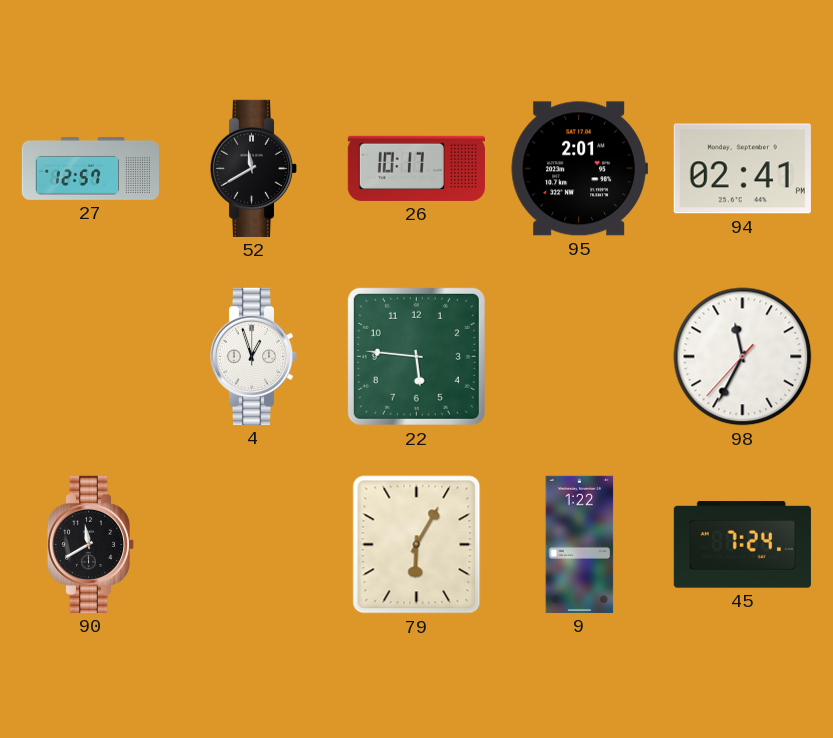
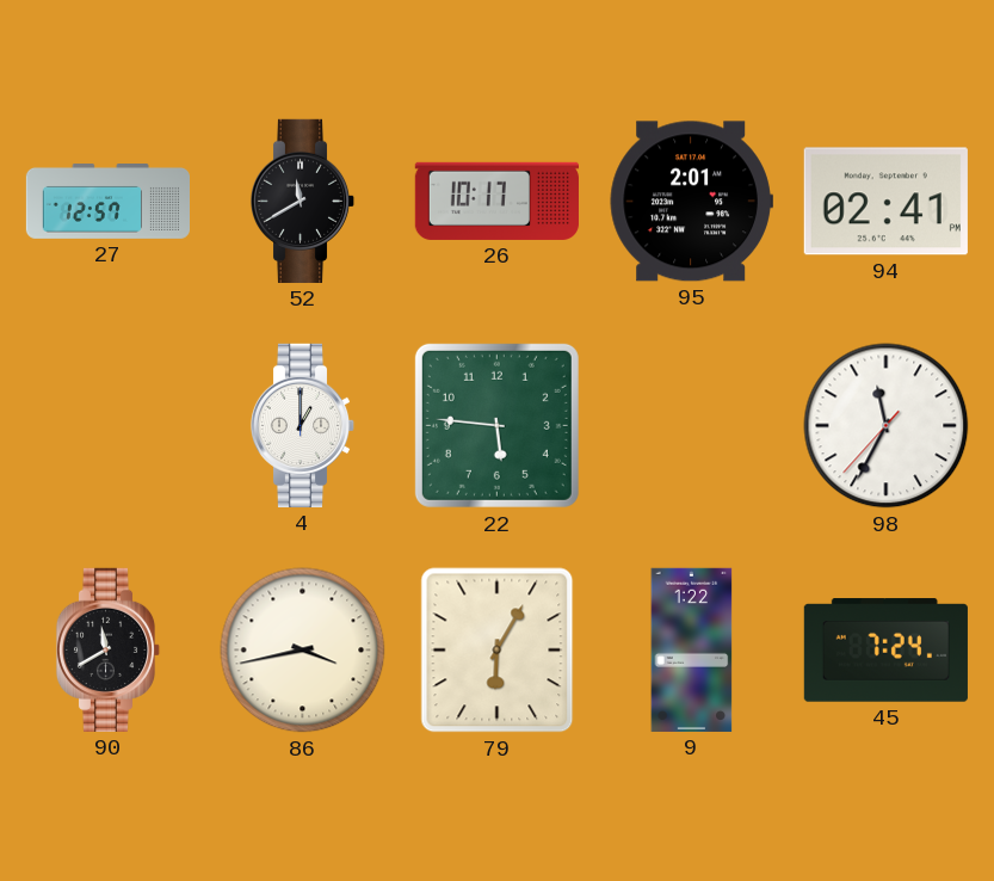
4: 12:57 -> 1:00
86: none -> 3:43
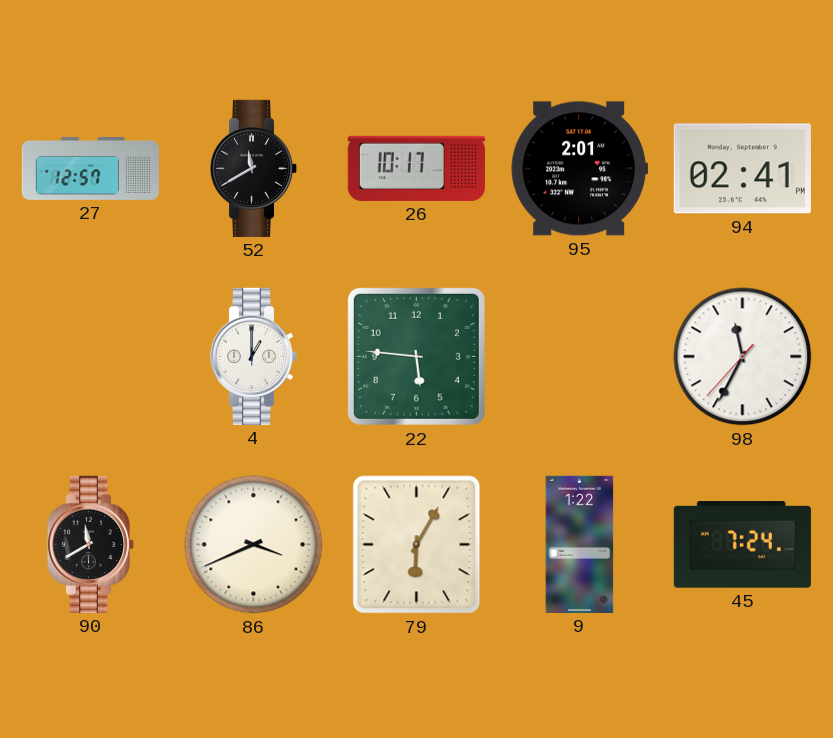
86: 3:43 -> 3:41
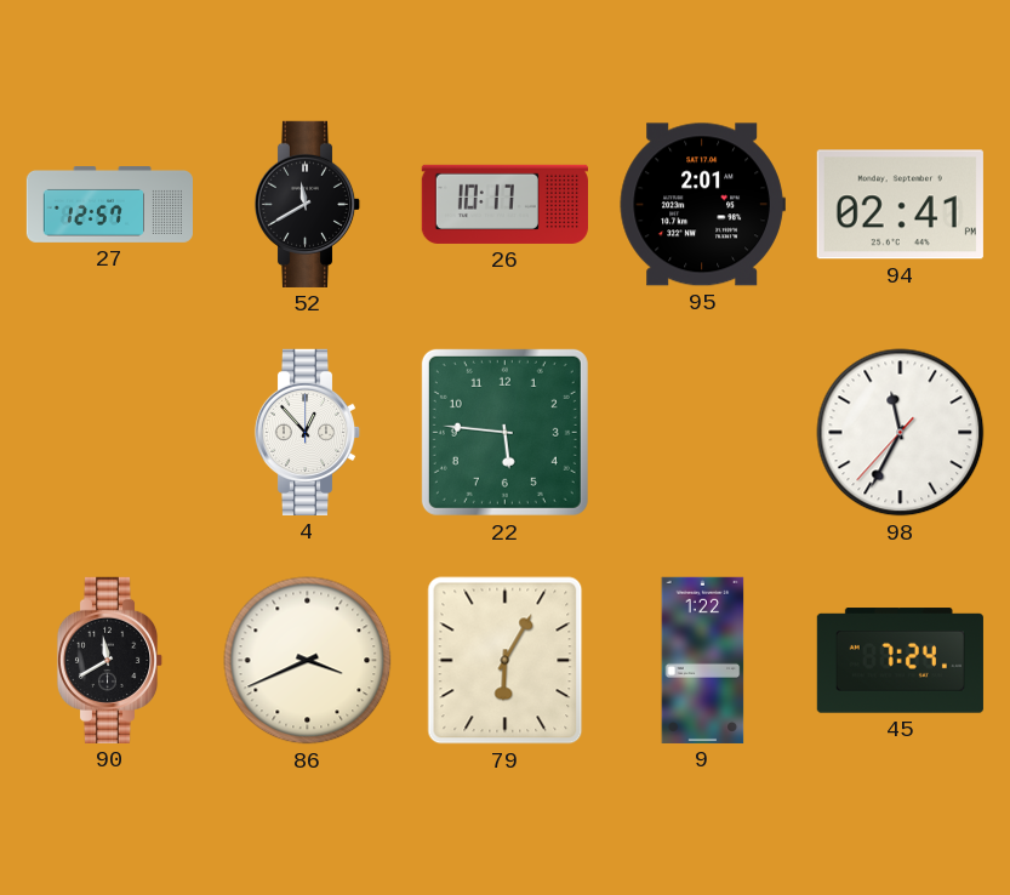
4: 1:00 -> 12:53
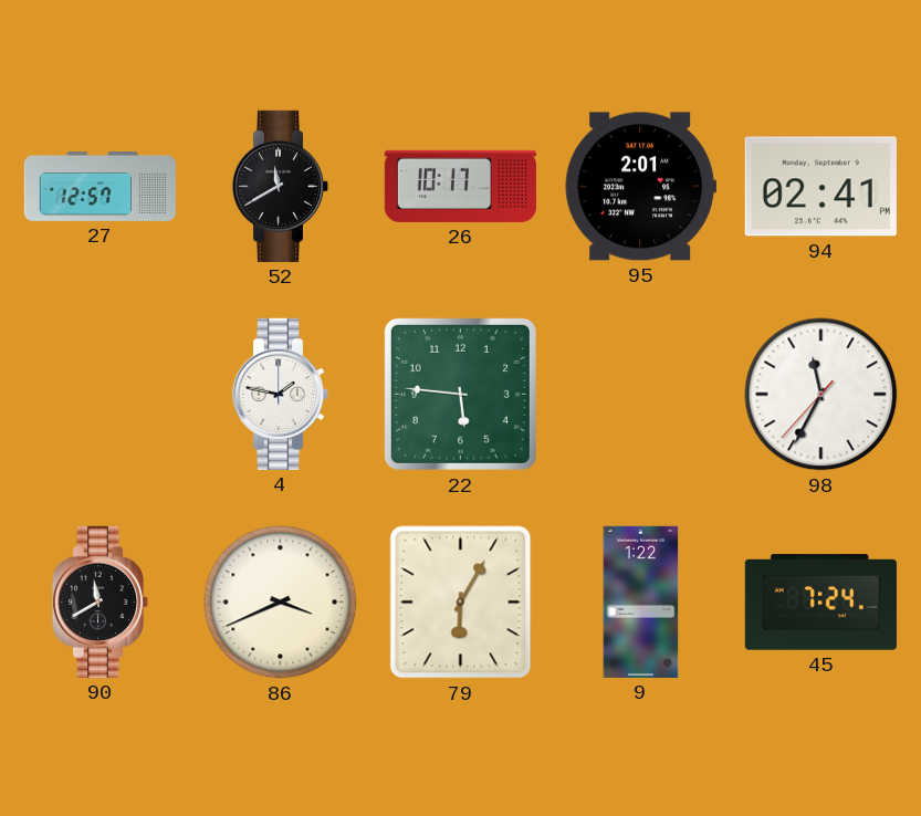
4: 12:53 -> 1:47
